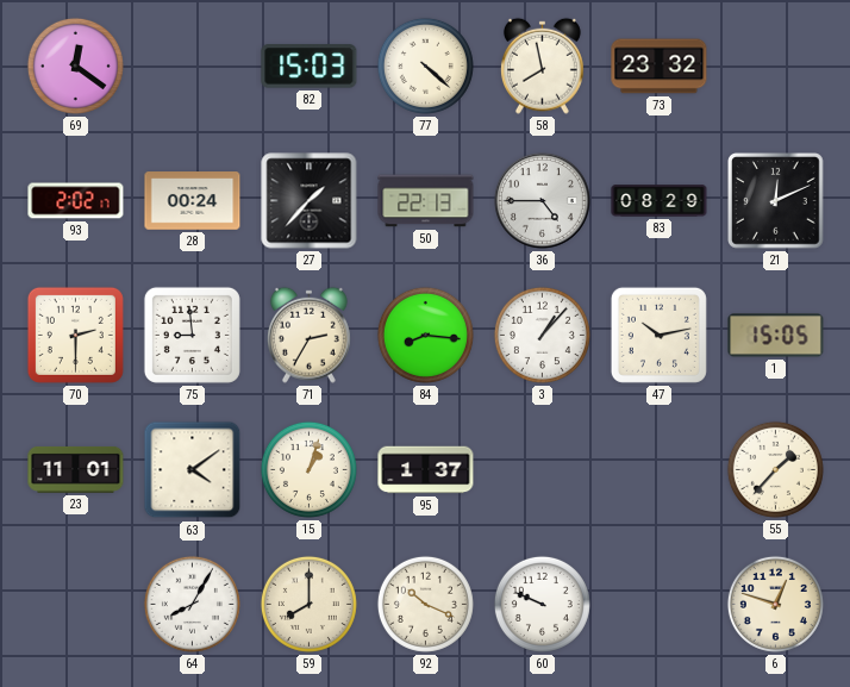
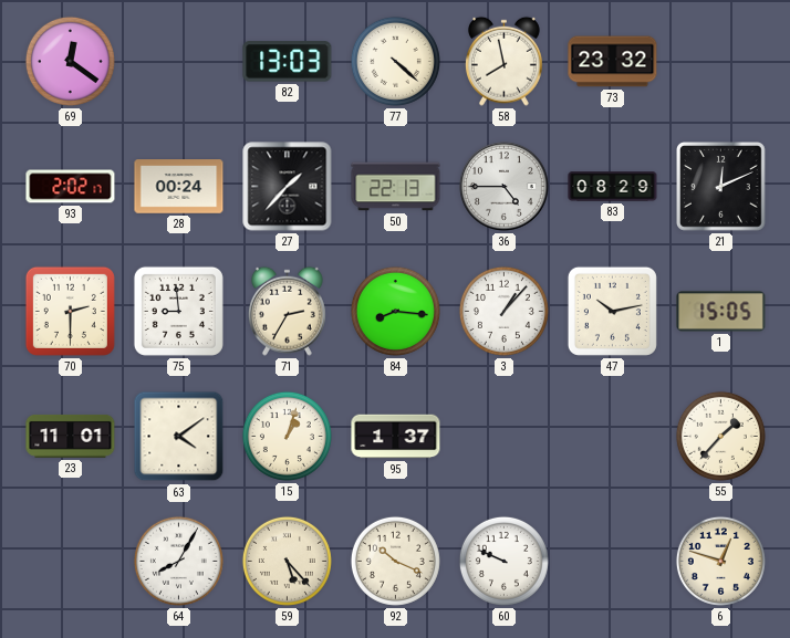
82: 15:03 -> 13:03
59: 8:00 -> 5:23
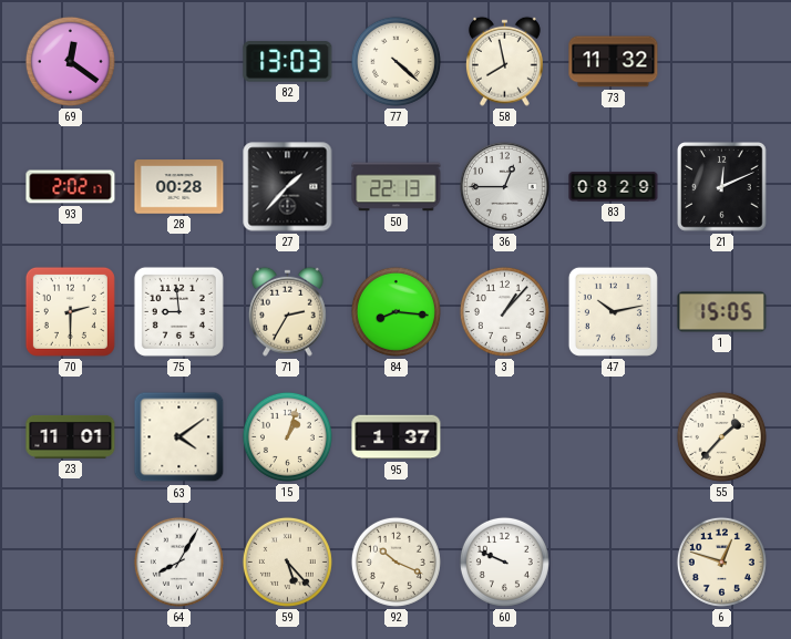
73: 23:32 -> 11:32
28: 00:24 -> 00:28
36: 4:45 -> 12:45
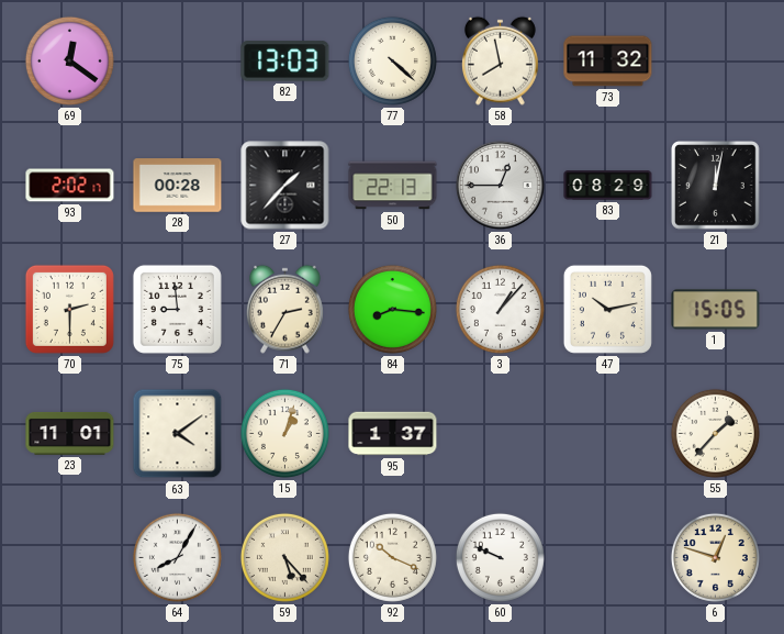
21: 12:11 -> 12:02
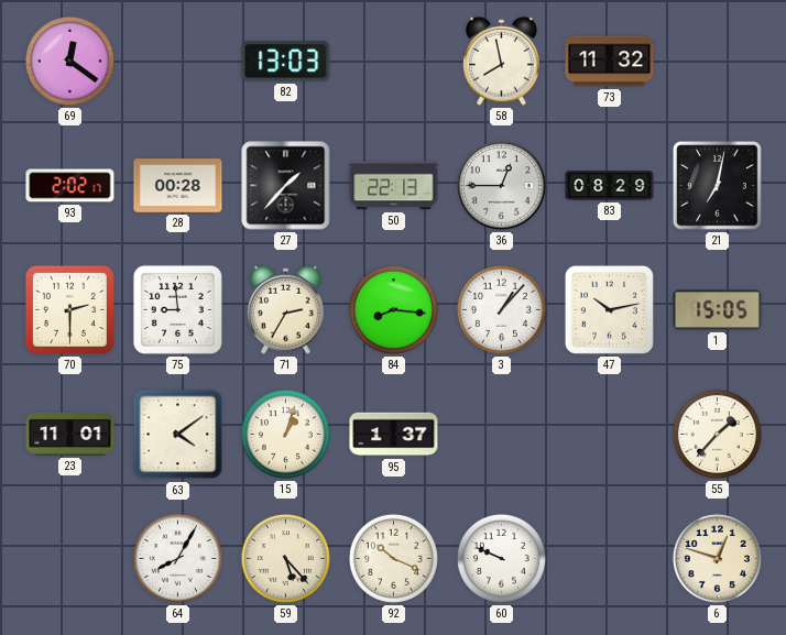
77: 4:22 -> none
21: 12:02 -> 7:02
